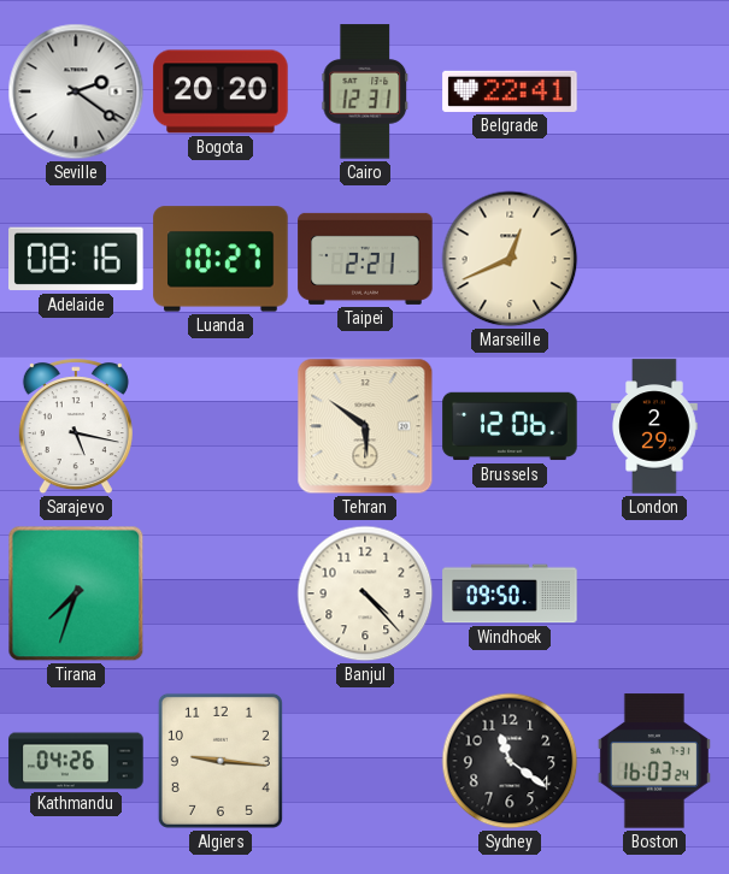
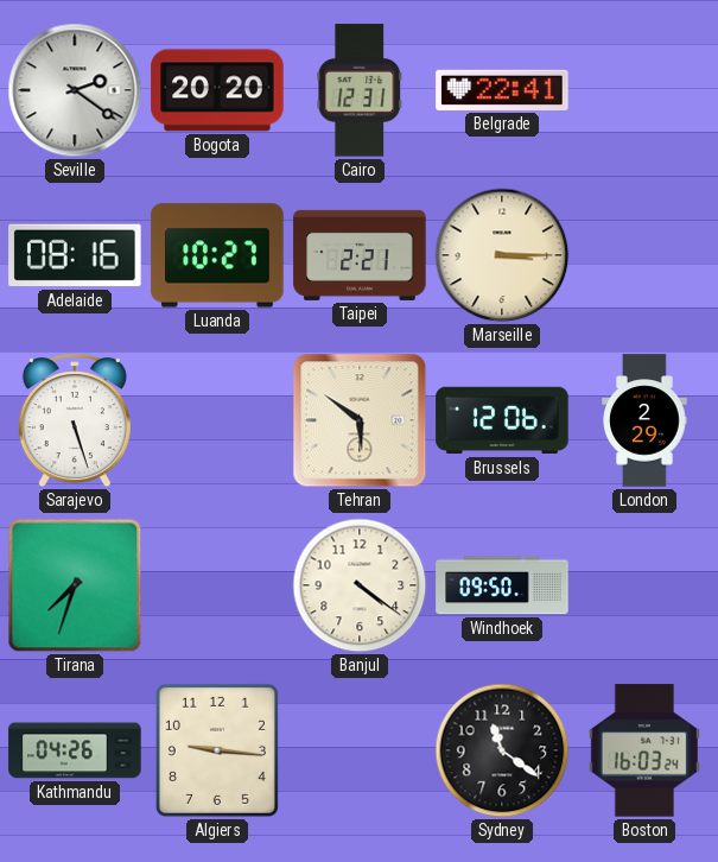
Marseille: 12:41 -> 3:15
Sarajevo: 5:17 -> 5:27
Banjul: 4:23 -> 4:21
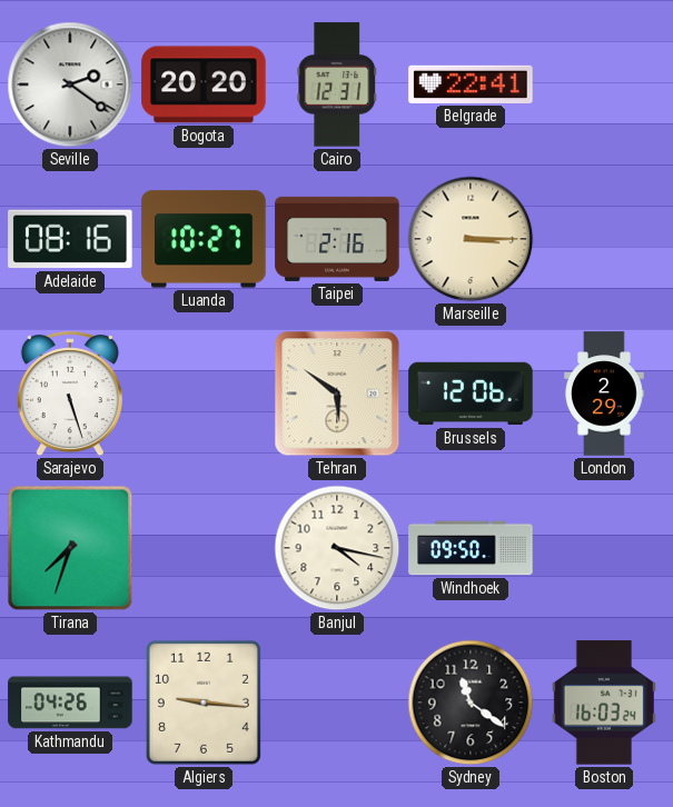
Taipei: 2:21 -> 2:16
Banjul: 4:21 -> 4:17
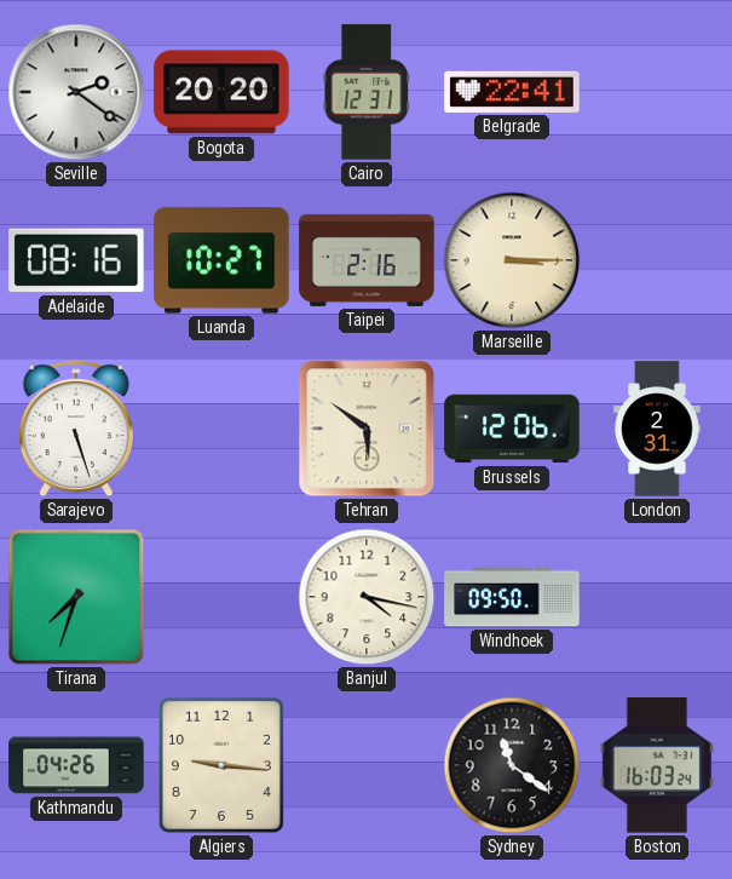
London: 2:29 -> 2:31
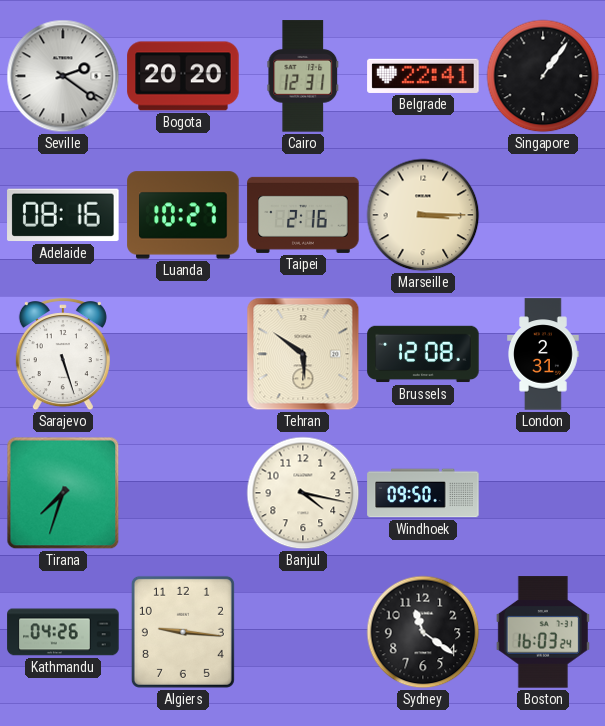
Singapore: none -> 1:06
Brussels: 12:06 -> 12:08
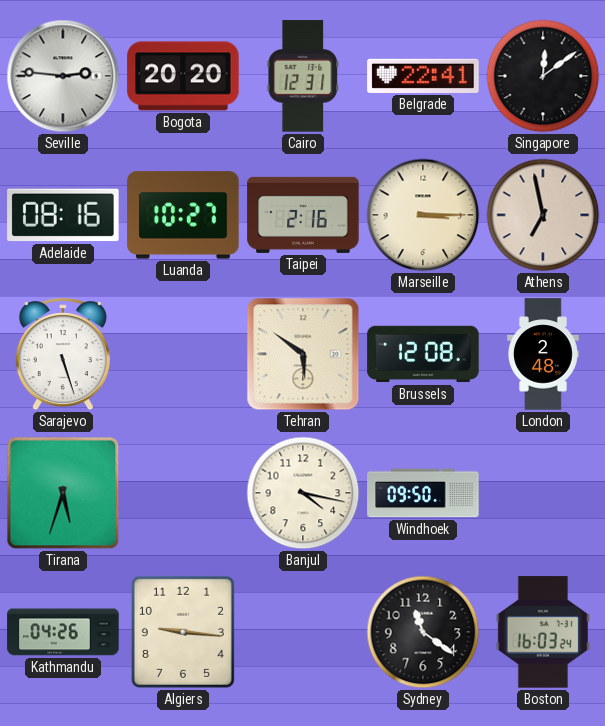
Seville: 2:21 -> 2:46
Singapore: 1:06 -> 12:09
Athens: none -> 6:58
London: 2:31 -> 2:48
Tirana: 7:33 -> 5:33
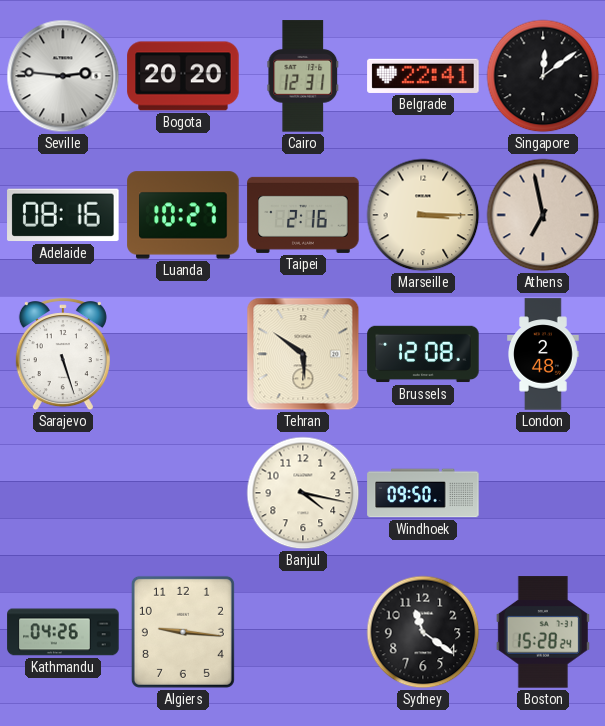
Tirana: 5:33 -> none
Boston: 16:03 -> 15:28
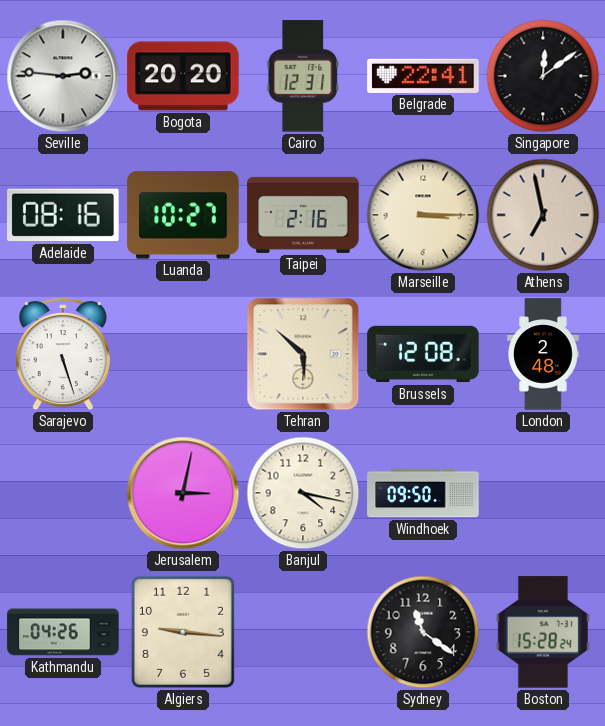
Tehran: 5:51 -> 5:52
Jerusalem: none -> 3:02
